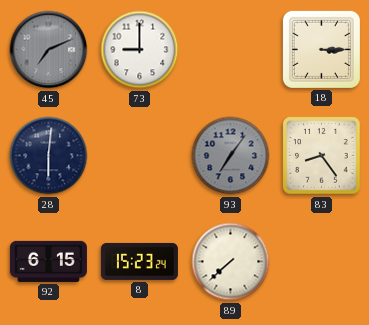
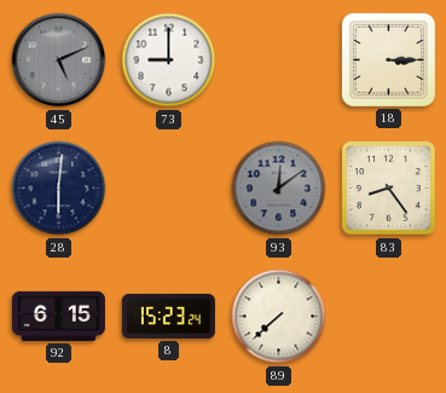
45: 7:11 -> 5:11
93: 7:06 -> 12:09
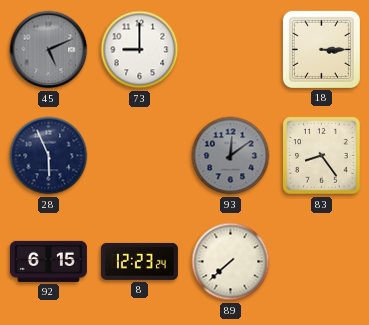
28: 6:01 -> 5:56
8: 15:23 -> 12:23
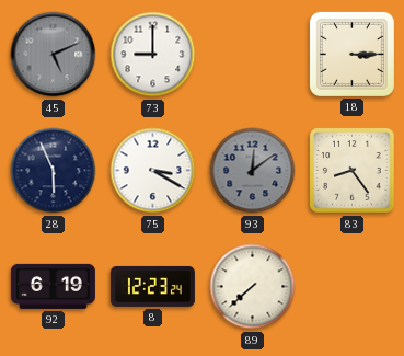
75: none -> 3:20
92: 6:15 -> 6:19
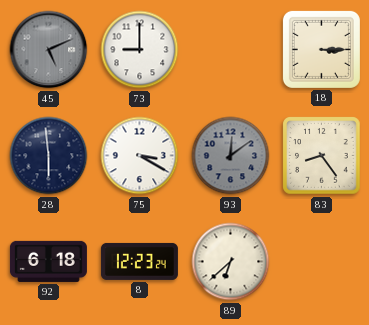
28: 5:56 -> 5:59
92: 6:19 -> 6:18
89: 7:38 -> 6:38
